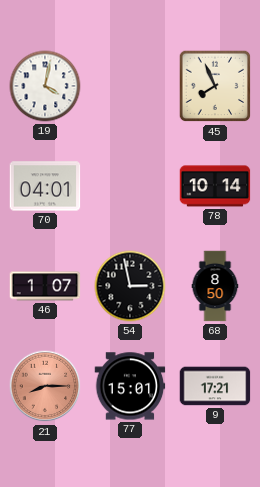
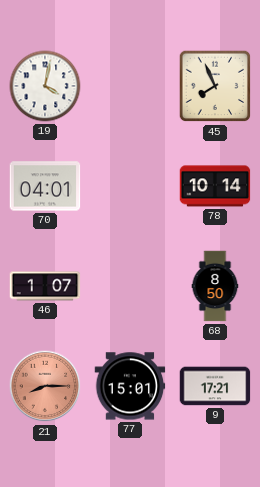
54: 2:58 -> none
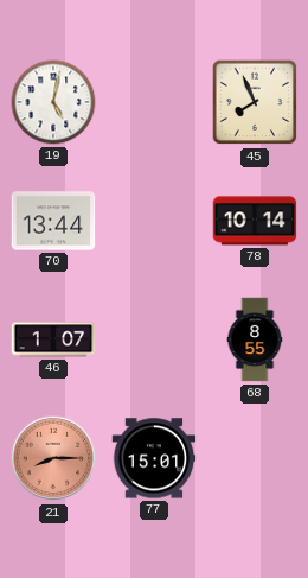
19: 4:02 -> 5:02
70: 04:01 -> 13:44
68: 8:50 -> 8:55
9: 17:21 -> none
